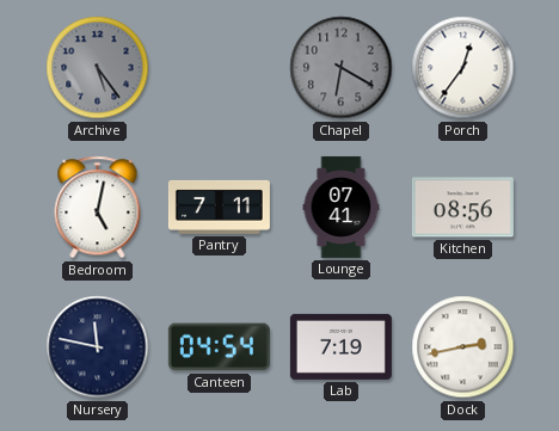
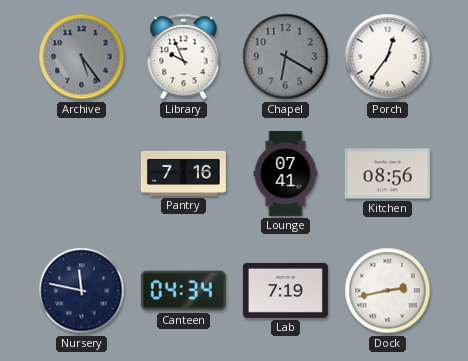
Library: none -> 9:56
Bedroom: 5:02 -> none
Pantry: 7:11 -> 7:16
Canteen: 04:54 -> 04:34
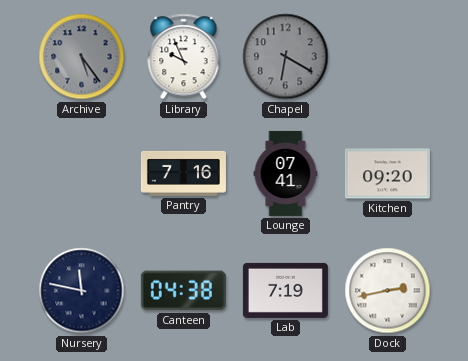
Porch: 12:36 -> none
Kitchen: 08:56 -> 09:20
Canteen: 04:34 -> 04:38
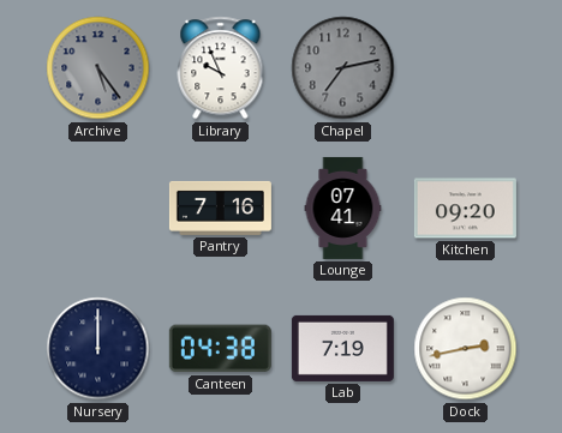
Chapel: 6:20 -> 7:13
Nursery: 11:47 -> 12:00
